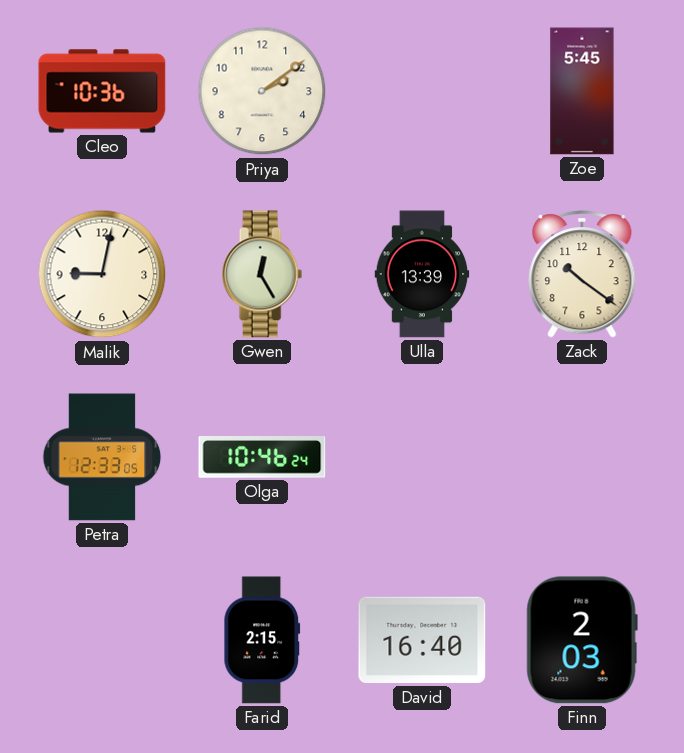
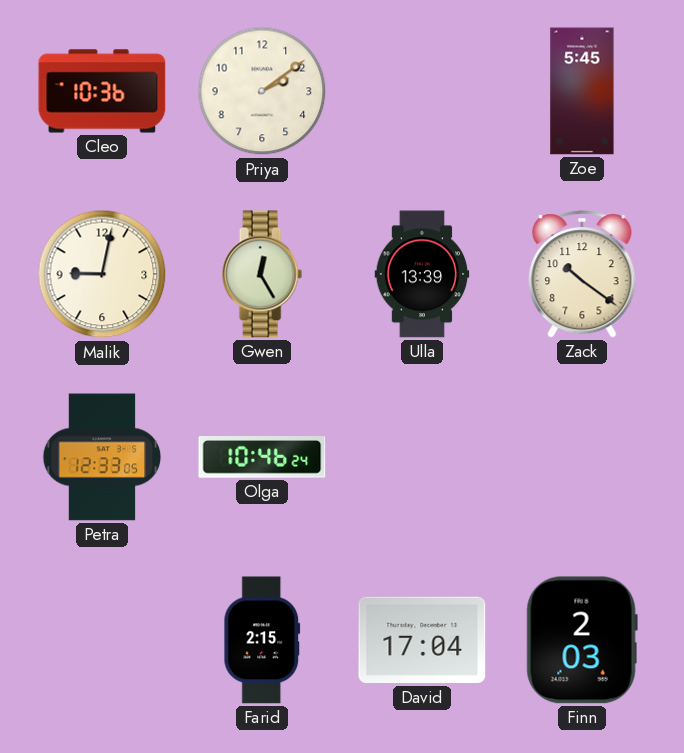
David: 16:40 -> 17:04
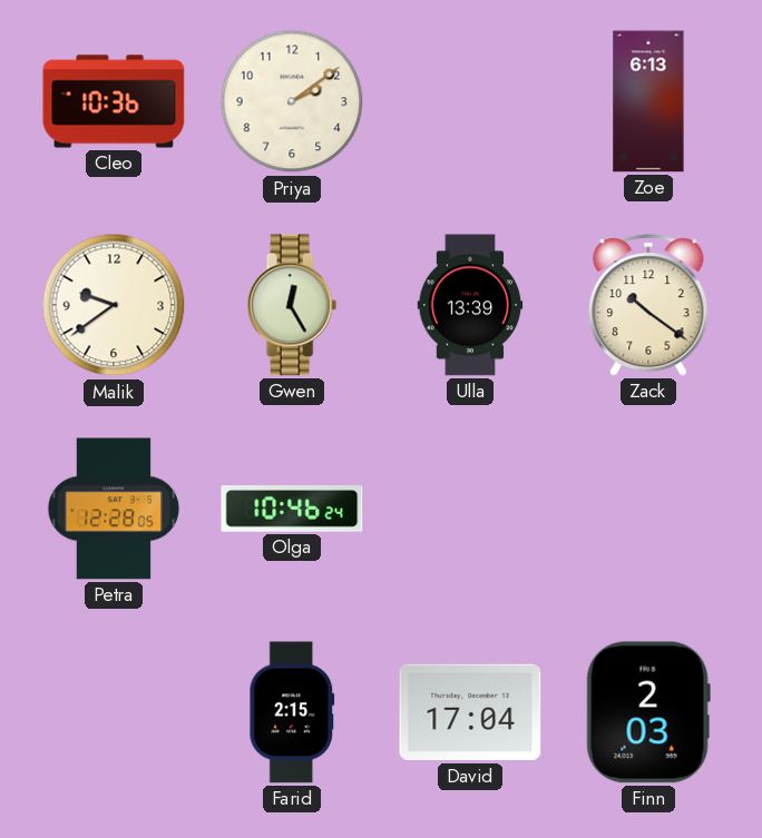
Zoe: 5:45 -> 6:13
Malik: 9:02 -> 9:39
Petra: 12:33 -> 12:28
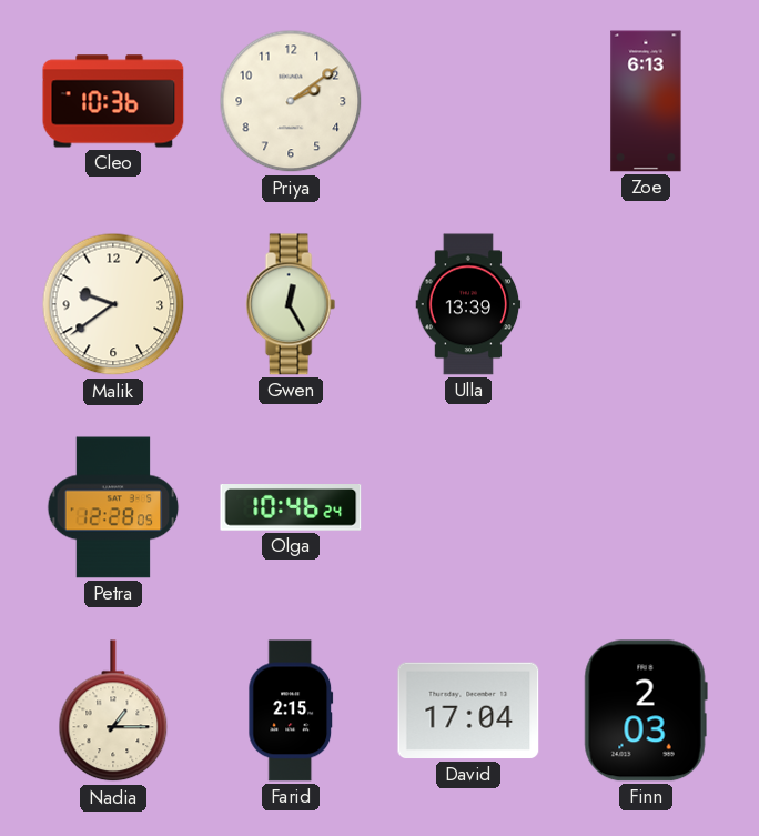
Zack: 10:21 -> none
Nadia: none -> 1:15
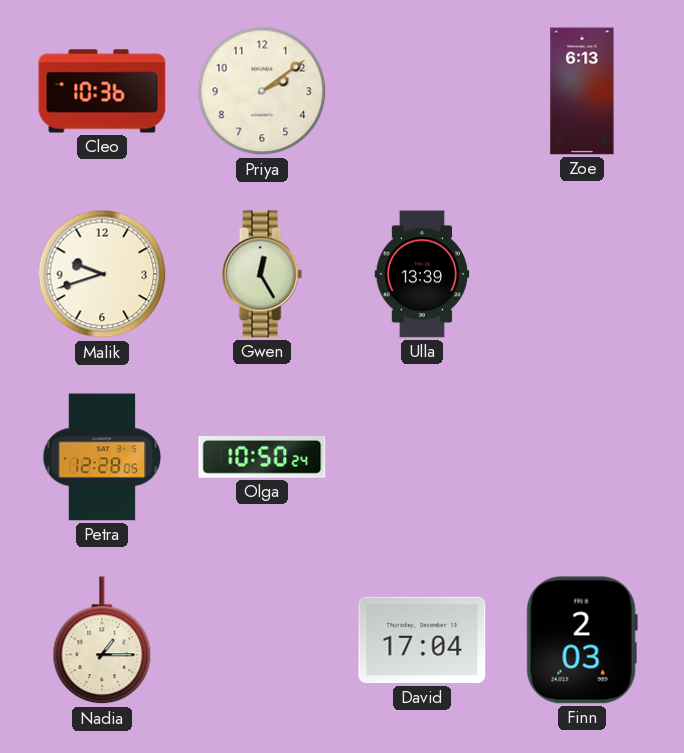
Malik: 9:39 -> 9:42
Olga: 10:46 -> 10:50
Farid: 2:15 -> none
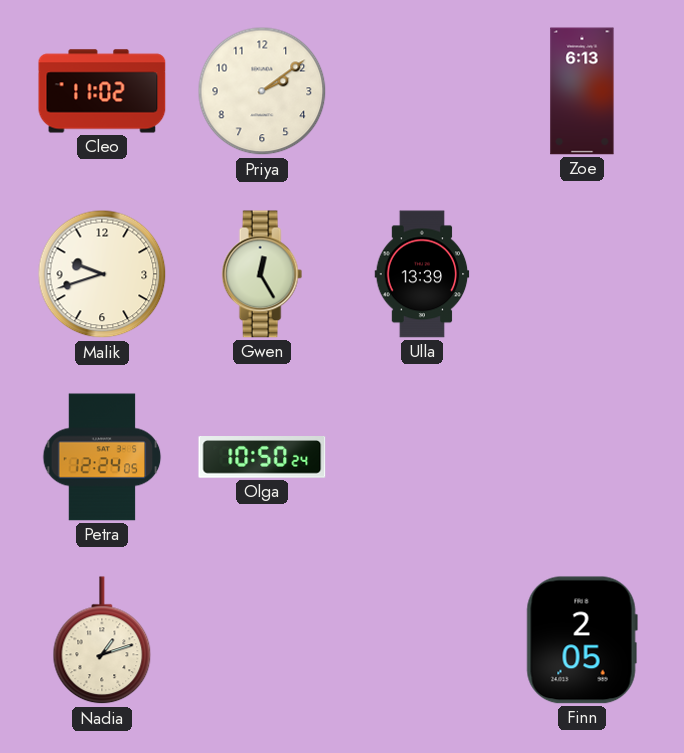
Cleo: 10:36 -> 11:02
Petra: 12:28 -> 12:24
Nadia: 1:15 -> 1:12
David: 17:04 -> none
Finn: 2:03 -> 2:05
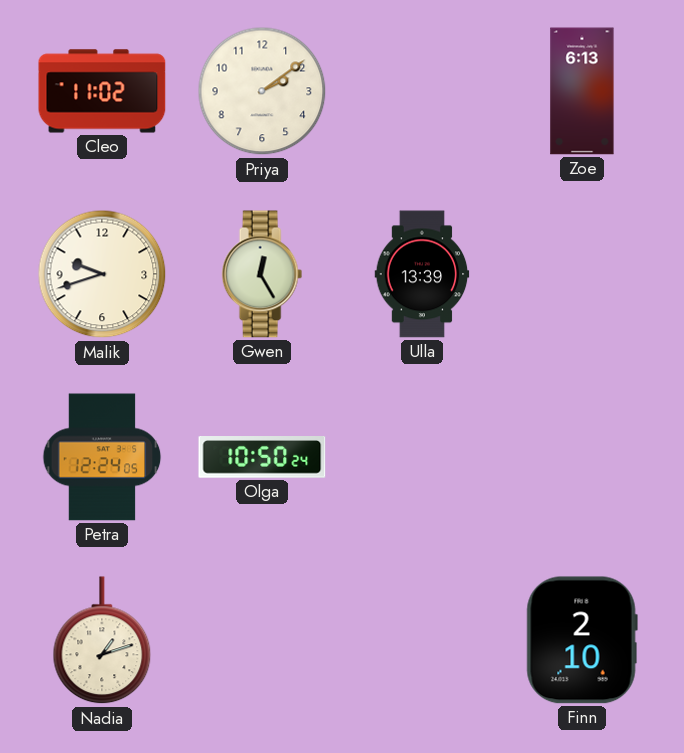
Finn: 2:05 -> 2:10
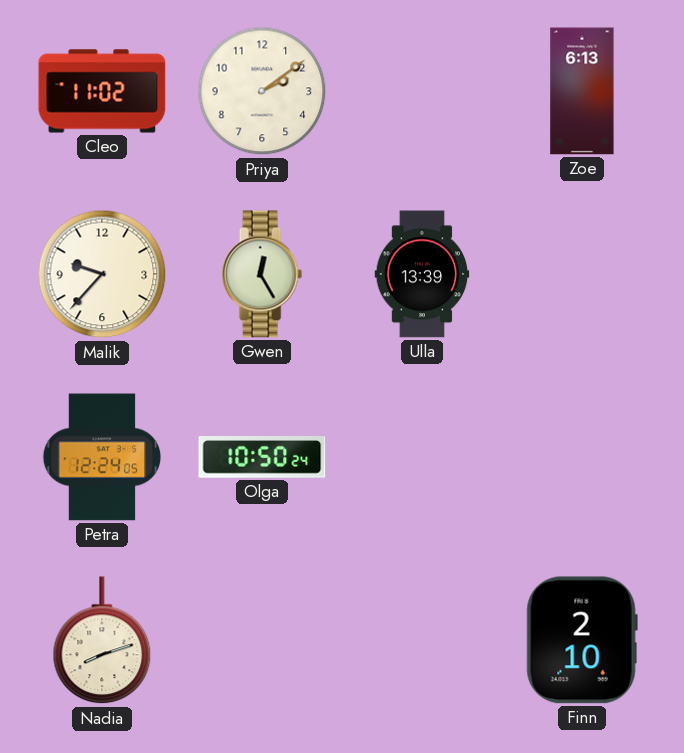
Malik: 9:42 -> 9:37
Nadia: 1:12 -> 8:12
